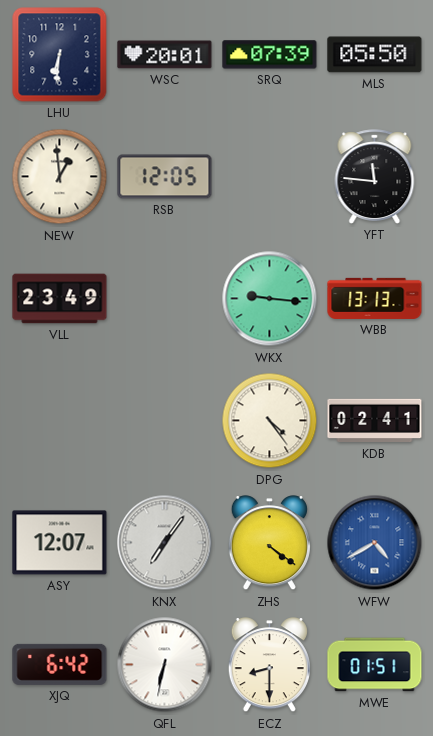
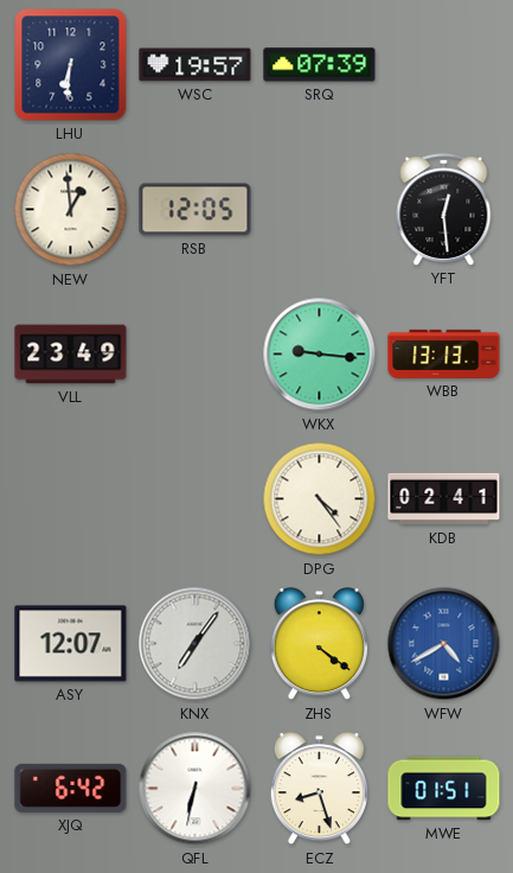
WSC: 20:01 -> 19:57
MLS: 05:50 -> none
YFT: 11:46 -> 12:29
ECZ: 8:30 -> 8:27
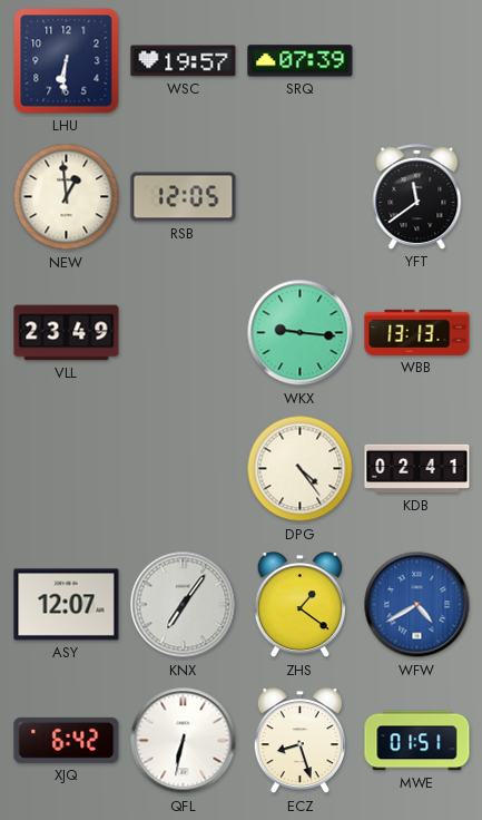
YFT: 12:29 -> 11:39
ZHS: 4:21 -> 1:21
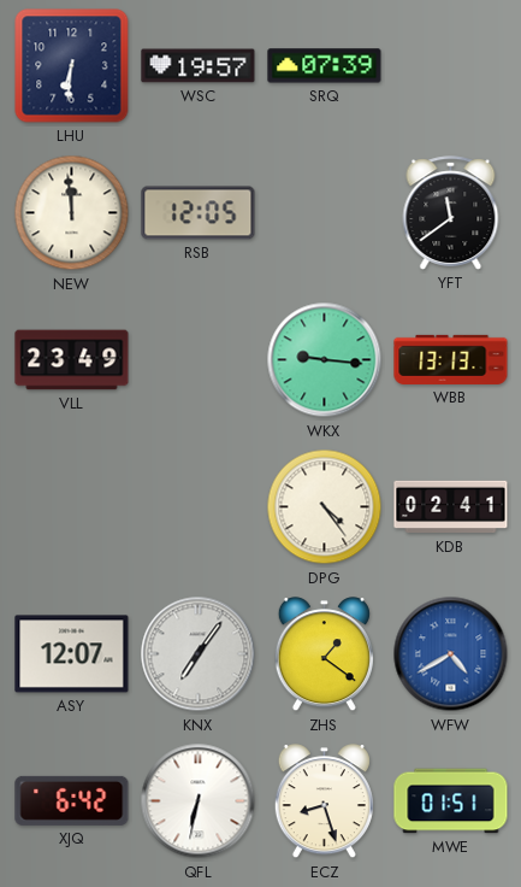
NEW: 12:59 -> 11:59
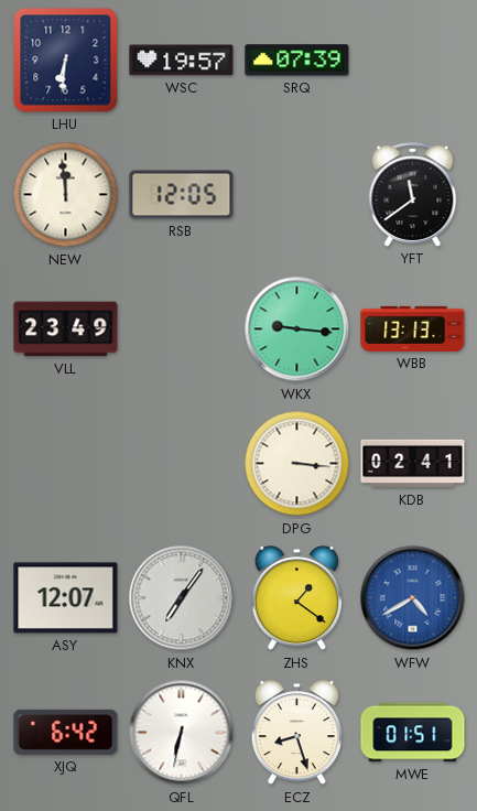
DPG: 4:24 -> 3:16
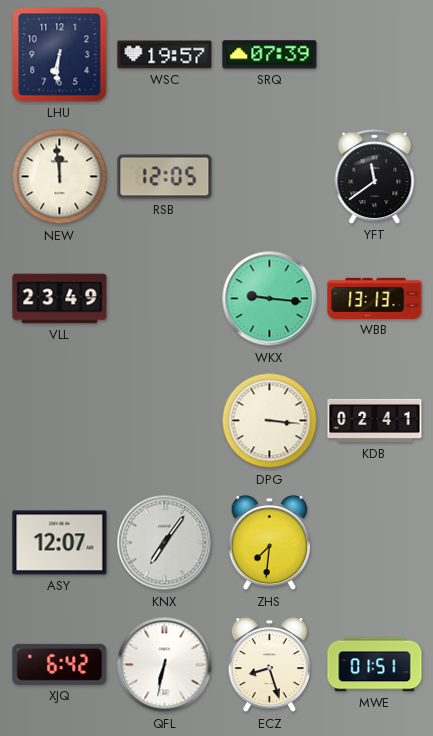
ZHS: 1:21 -> 7:31
WFW: 4:40 -> none
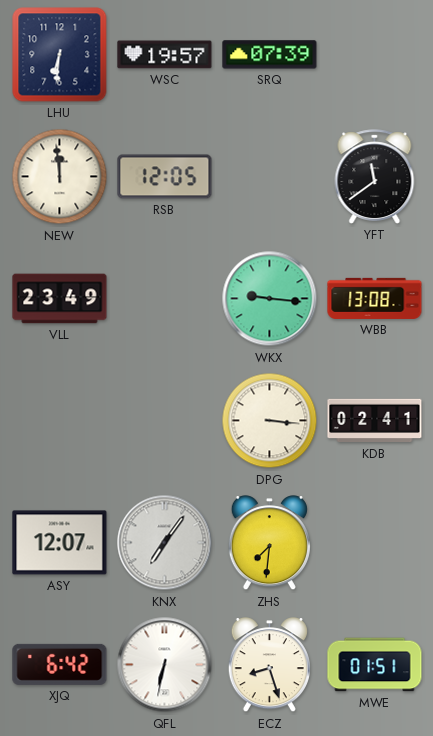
WBB: 13:13 -> 13:08
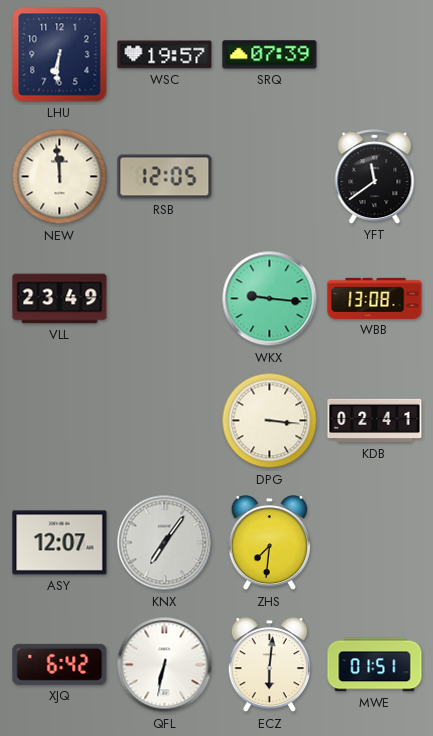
ECZ: 8:27 -> 6:01
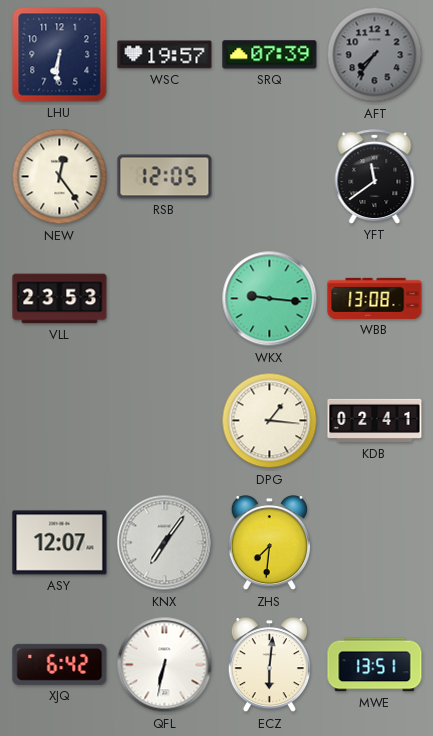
AFT: none -> 7:36
NEW: 11:59 -> 12:24
VLL: 23:49 -> 23:53
DPG: 3:16 -> 1:16
MWE: 01:51 -> 13:51
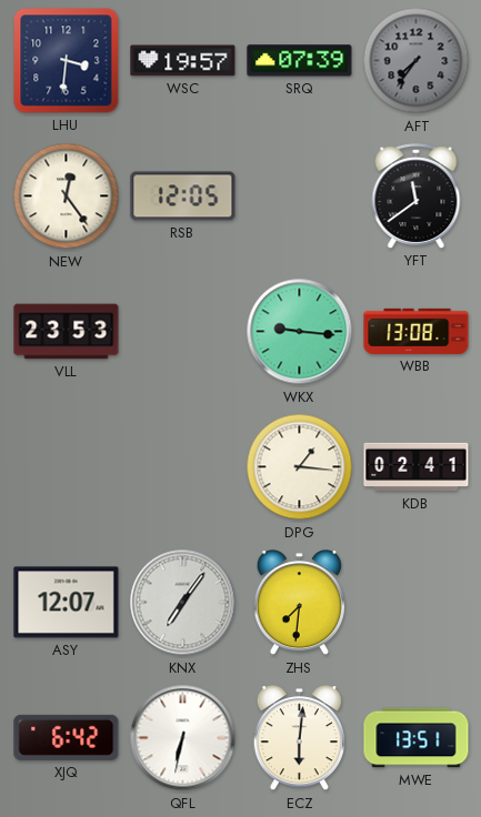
LHU: 6:31 -> 3:31
